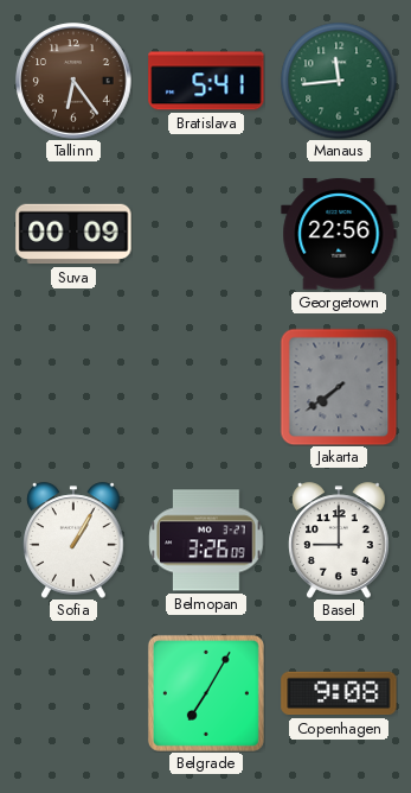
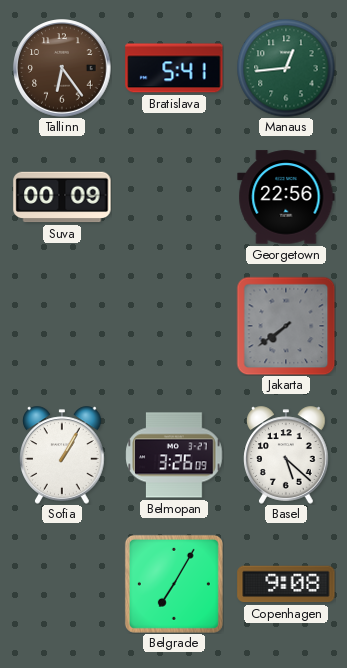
Manaus: 11:44 -> 12:44
Basel: 9:00 -> 5:22
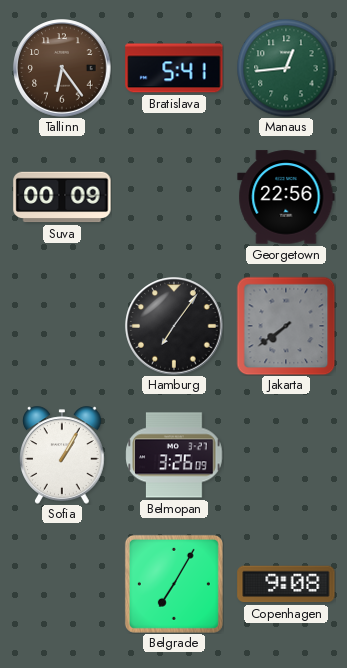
Hamburg: none -> 7:06
Basel: 5:22 -> none
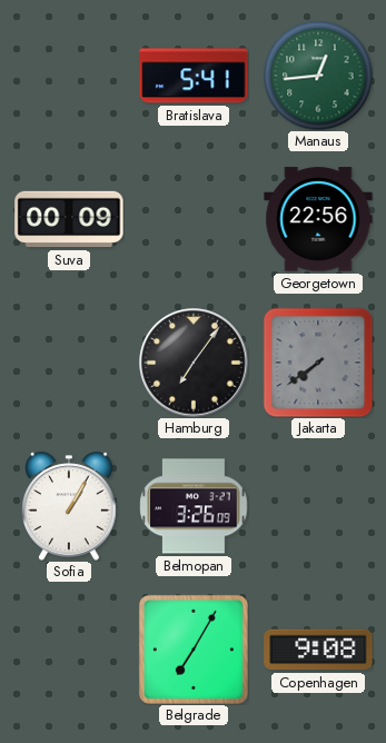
Tallinn: 6:24 -> none
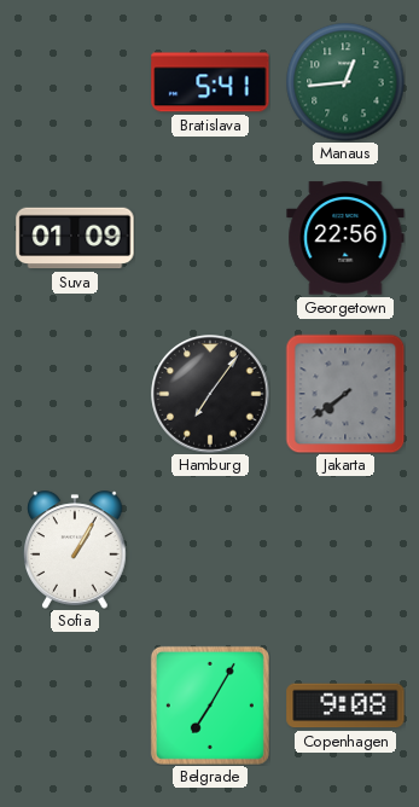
Suva: 00:09 -> 01:09
Belmopan: 3:26 -> none
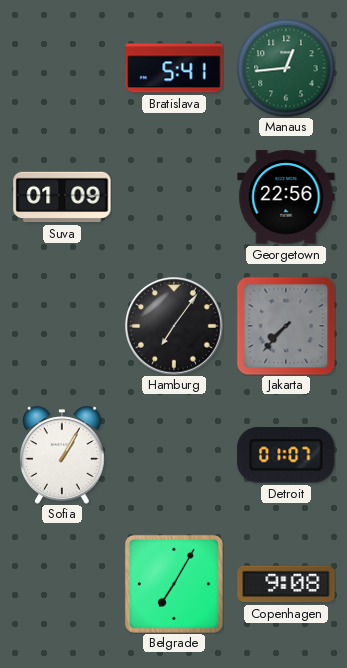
Jakarta: 7:39 -> 7:37
Detroit: none -> 01:07
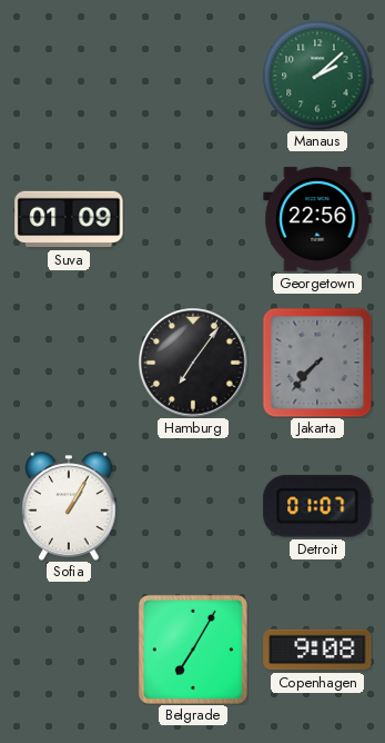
Bratislava: 5:41 -> none
Manaus: 12:44 -> 2:08
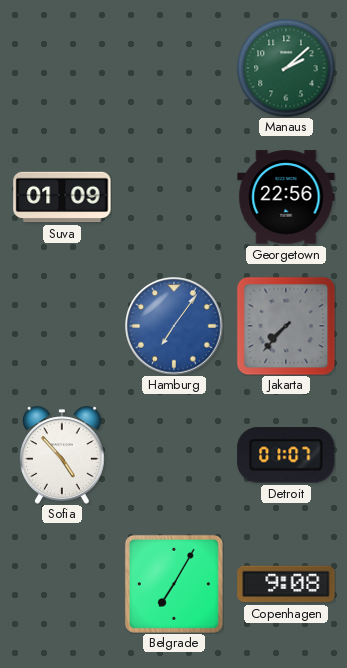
Hamburg dial: black -> blue
Sofia: 1:05 -> 4:53
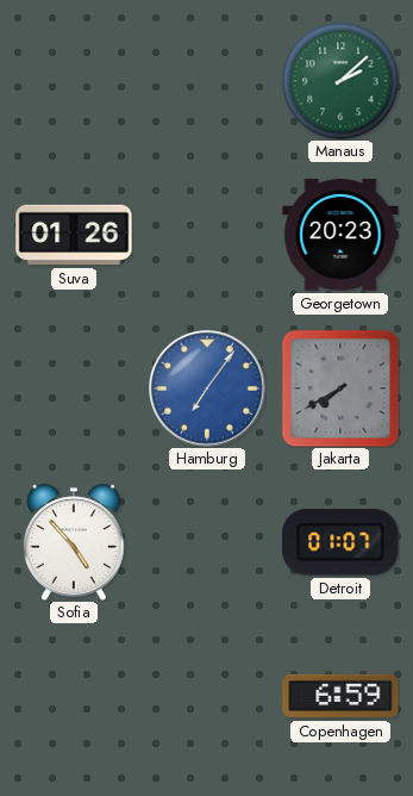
Suva: 01:09 -> 01:26
Georgetown: 22:56 -> 20:23
Jakarta: 7:37 -> 7:40
Belgrade: 7:05 -> none
Copenhagen: 9:08 -> 6:59
